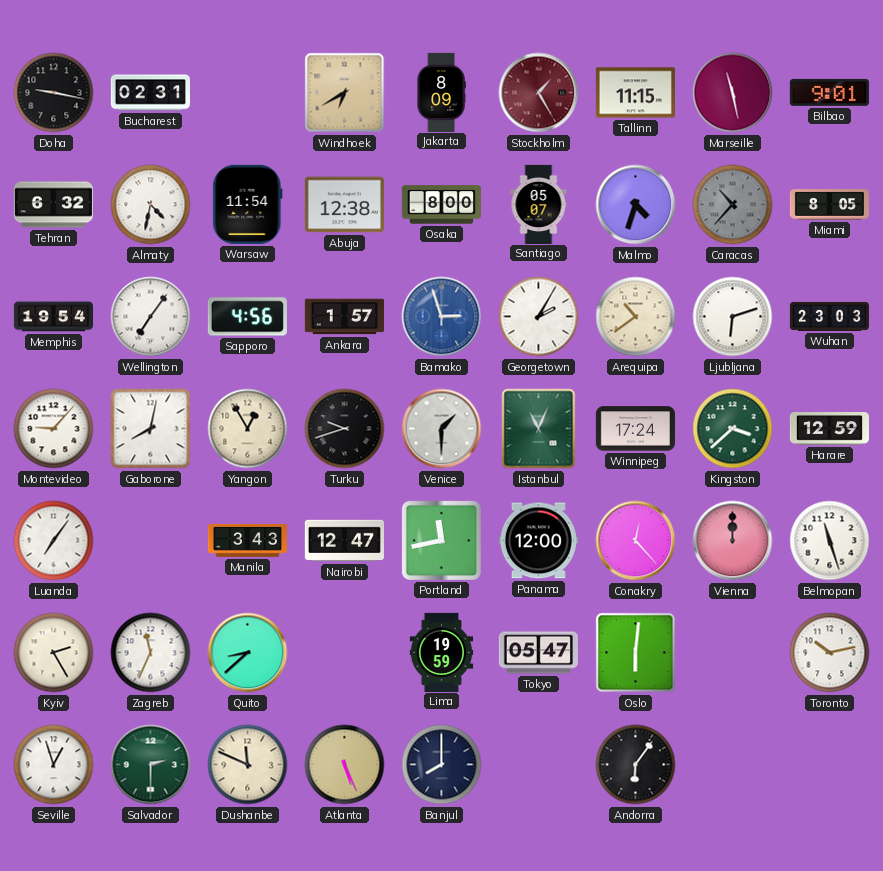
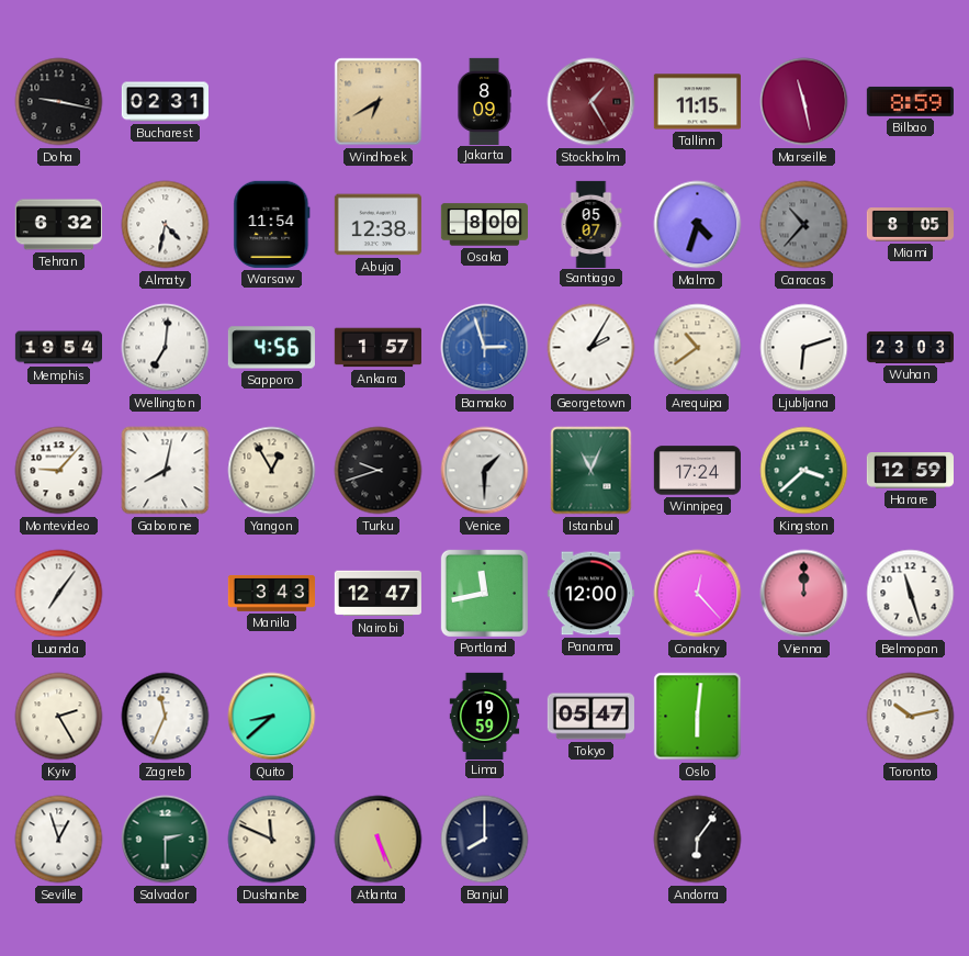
Bilbao: 9:01 -> 8:59
Wellington: 7:06 -> 7:01
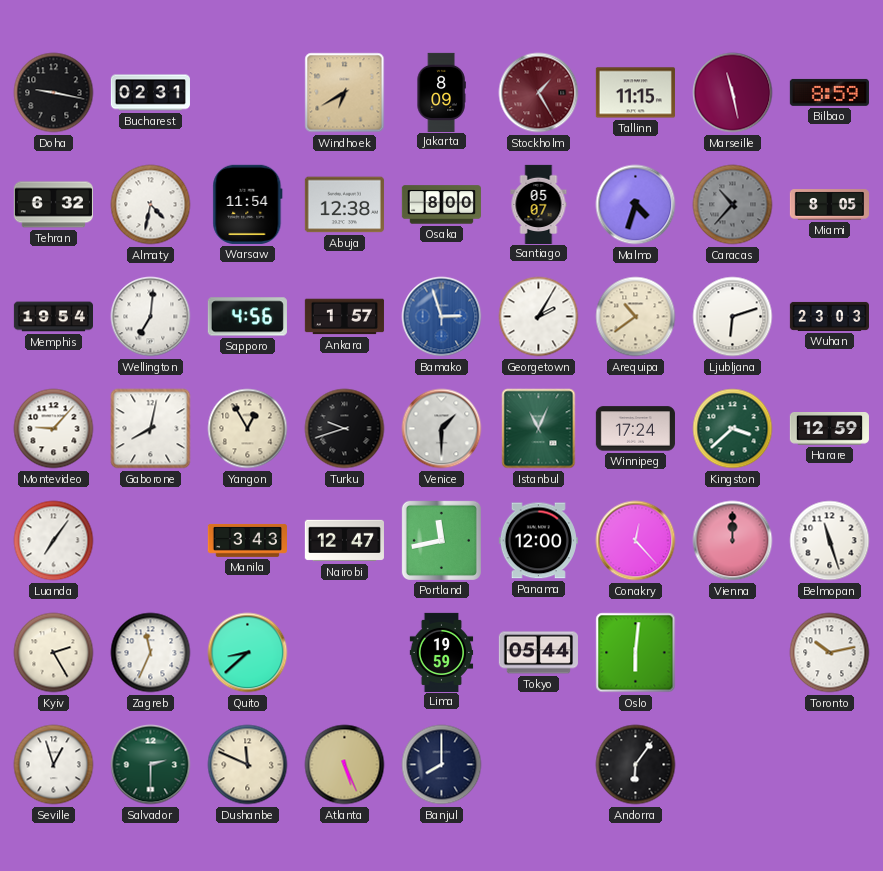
Tokyo: 05:47 -> 05:44
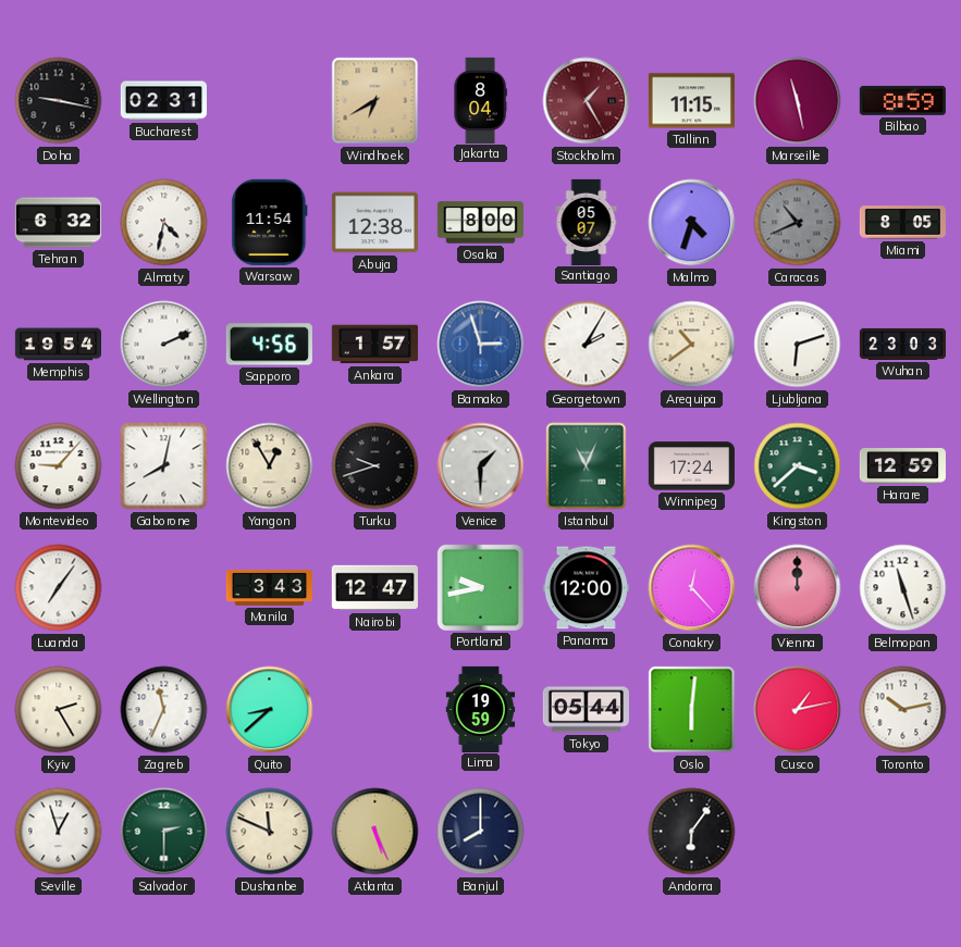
Jakarta: 8:09 -> 8:04
Caracas: 10:37 -> 10:41
Wellington: 7:01 -> 2:11
Portland: 11:43 -> 9:43
Cusco: none -> 1:13
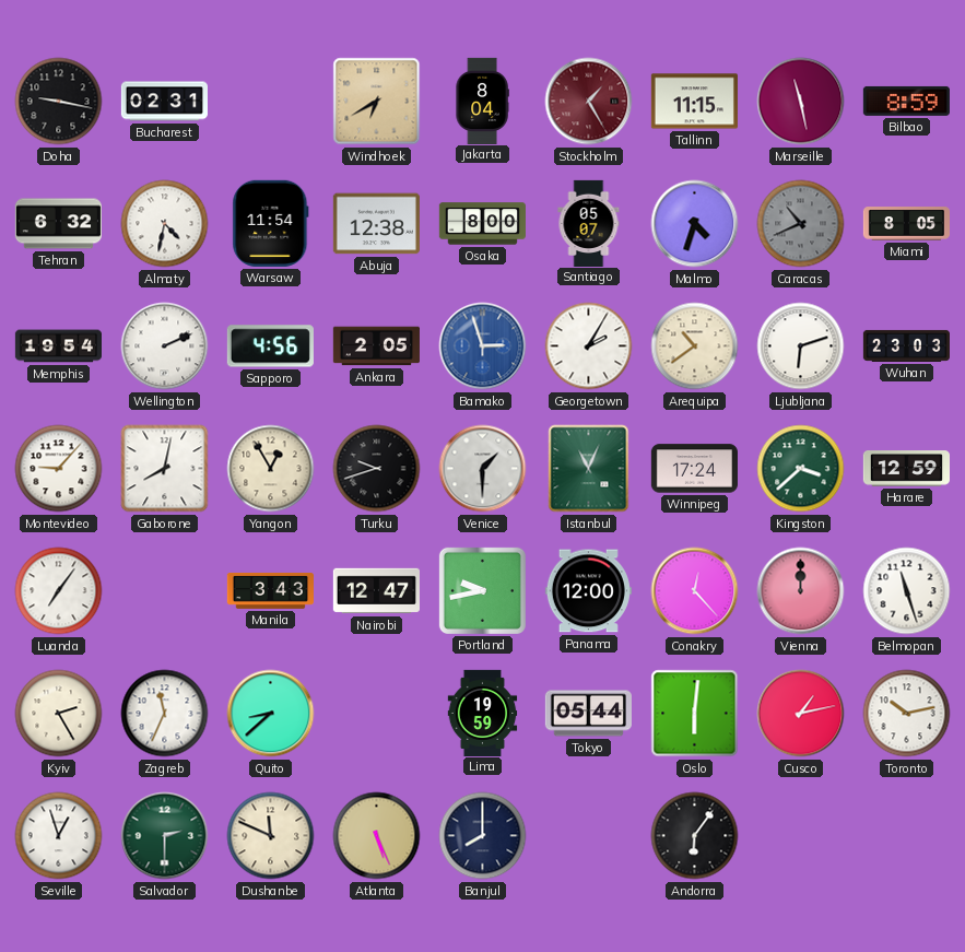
Ankara: 1:57 -> 2:05
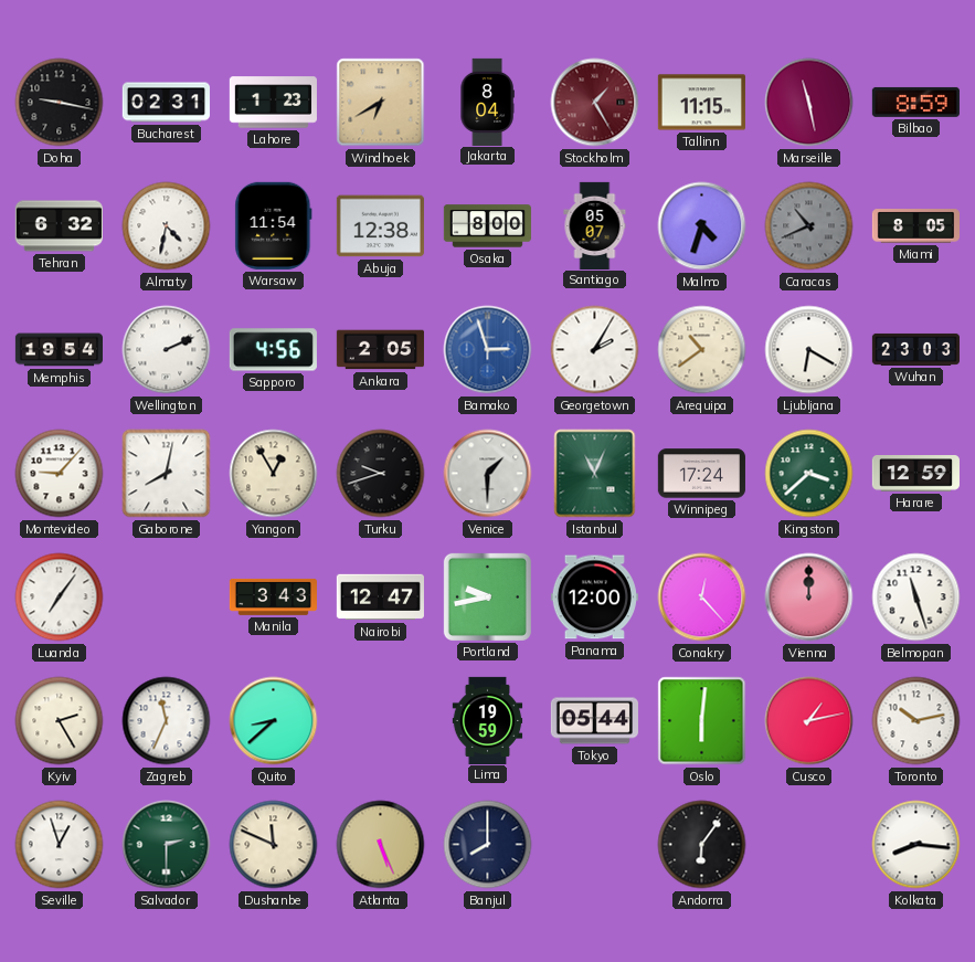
Lahore: none -> 1:23
Ljubljana: 6:12 -> 6:20
Kolkata: none -> 8:16
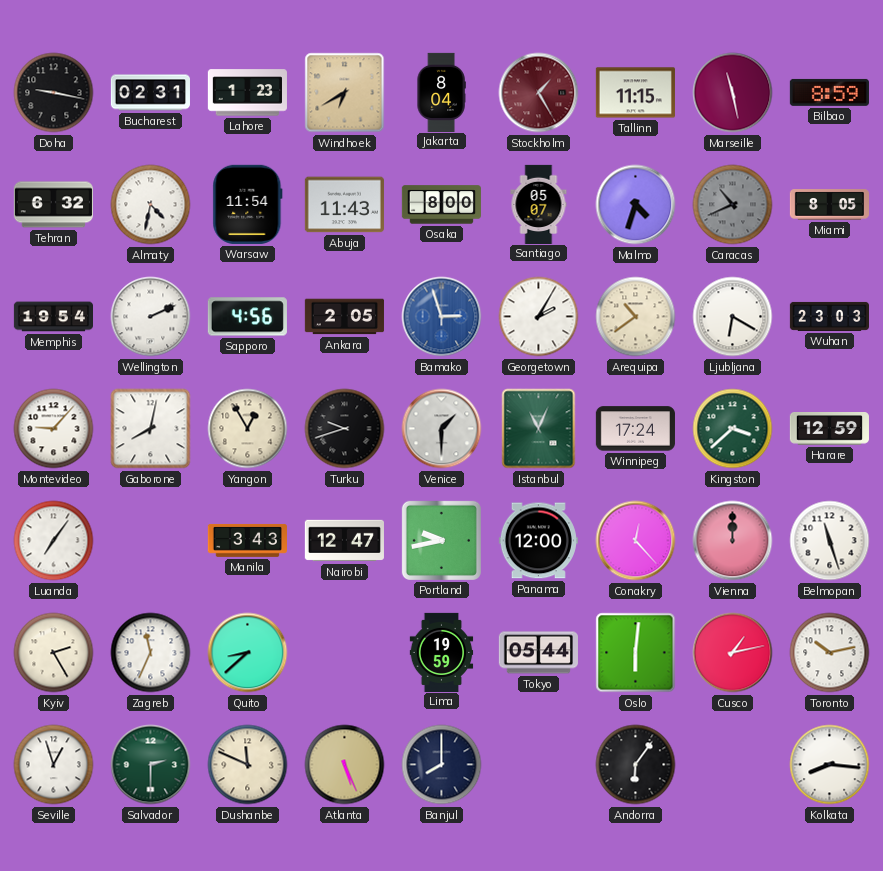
Abuja: 12:38 -> 11:43
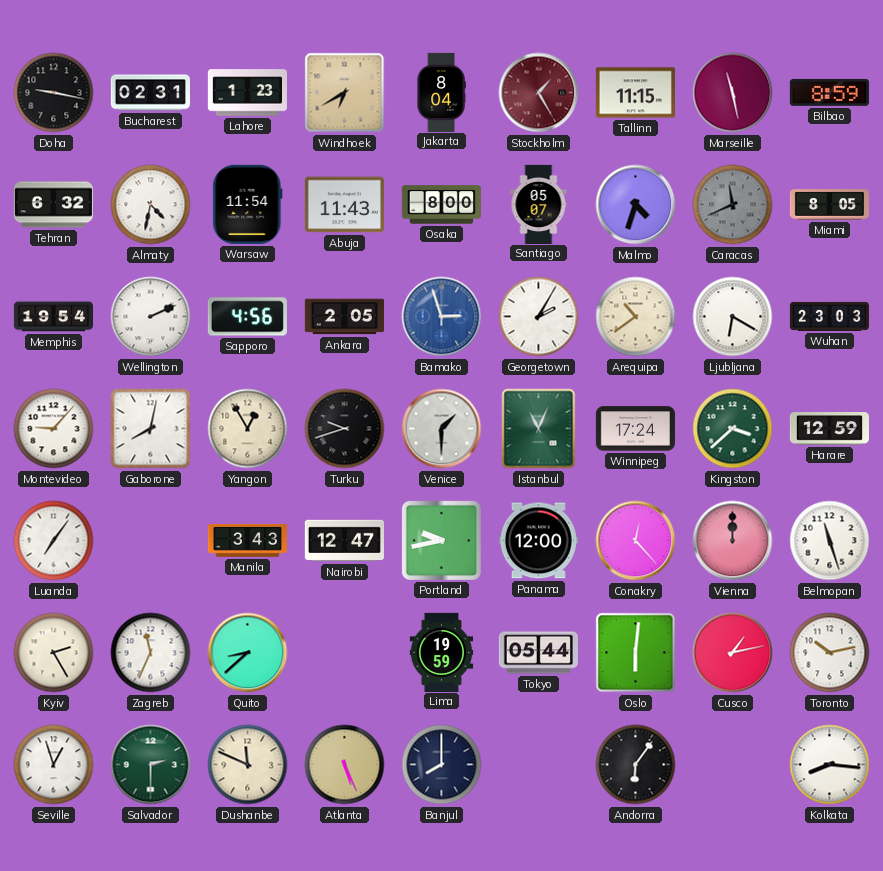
Caracas: 10:41 -> 11:41
